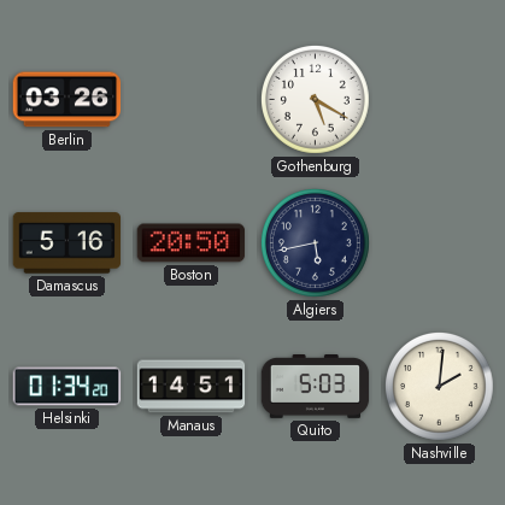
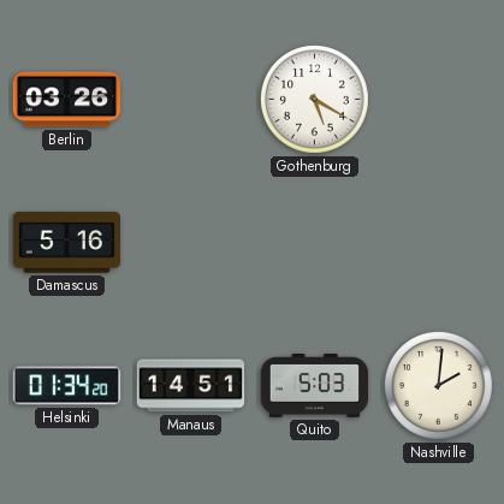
Boston: 20:50 -> none
Algiers: 5:43 -> none
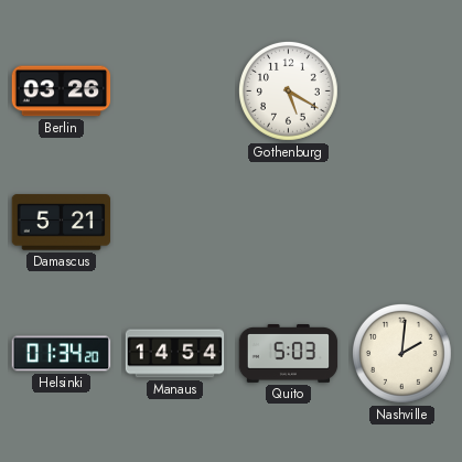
Damascus: 5:16 -> 5:21
Manaus: 14:51 -> 14:54
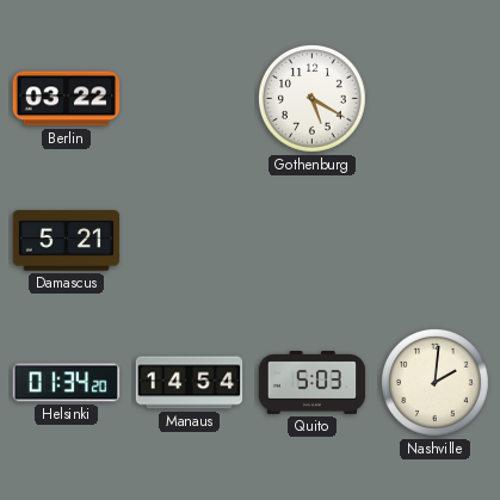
Berlin: 03:26 -> 03:22
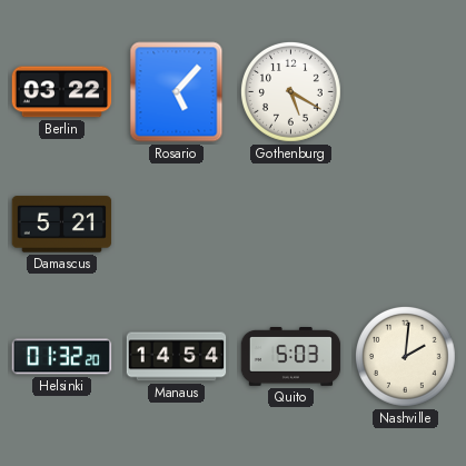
Rosario: none -> 5:07
Helsinki: 01:34 -> 01:32
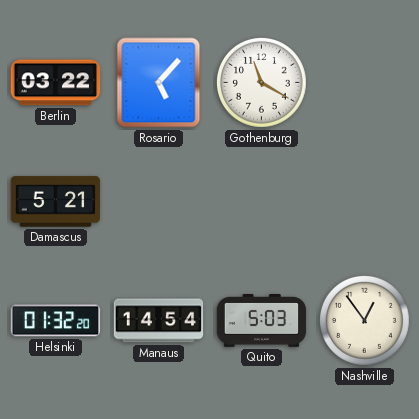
Gothenburg: 5:20 -> 11:20
Nashville: 2:01 -> 12:54
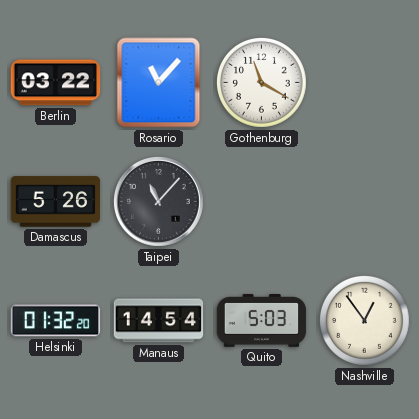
Rosario: 5:07 -> 11:07
Damascus: 5:21 -> 5:26
Taipei: none -> 11:07
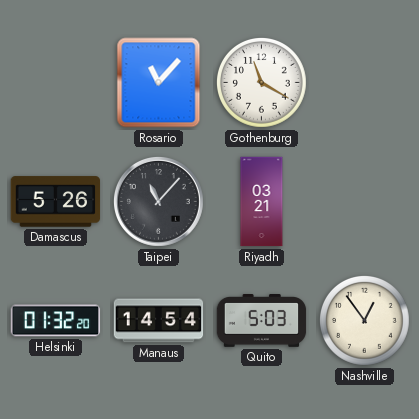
Berlin: 03:22 -> none
Riyadh: none -> 03:21
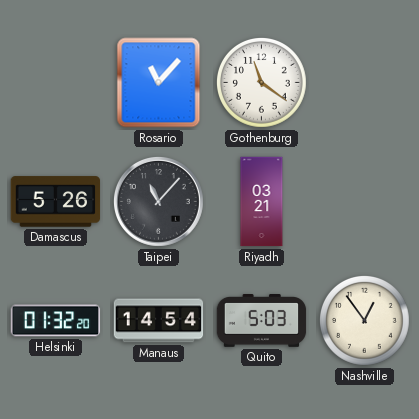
Gothenburg: 11:20 -> 11:21
